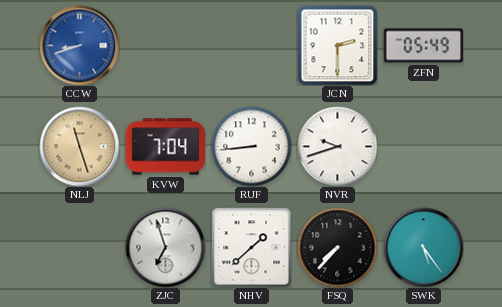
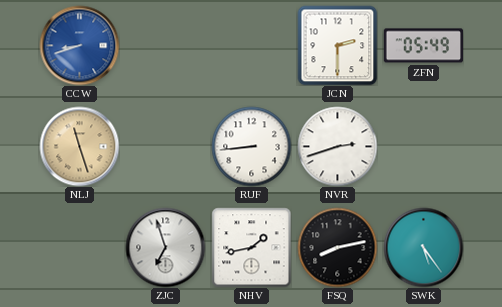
KVW: 7:04 -> none
NVR: 9:42 -> 2:42
NHV: 1:38 -> 1:43
FSQ: 7:37 -> 8:13
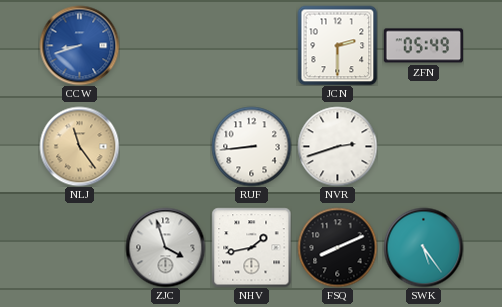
NLJ: 11:27 -> 11:24
ZJC: 6:57 -> 3:57
FSQ: 8:13 -> 8:11
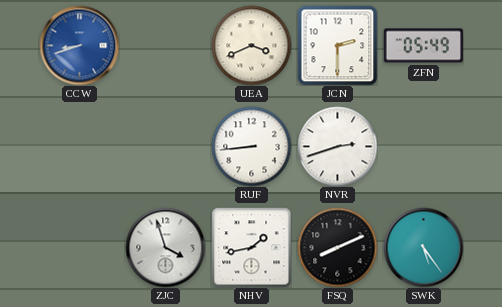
UEA: none -> 3:41
NLJ: 11:24 -> none
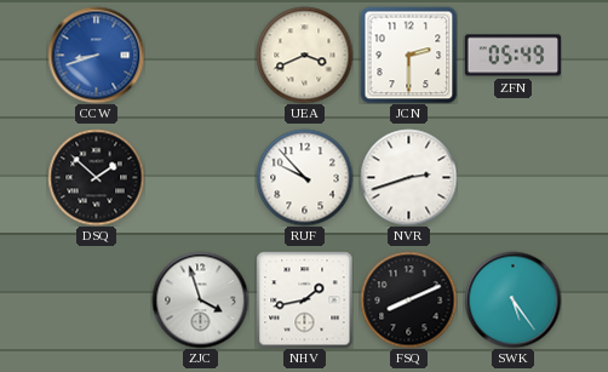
DSQ: none -> 1:52
RUF: 8:44 -> 9:53
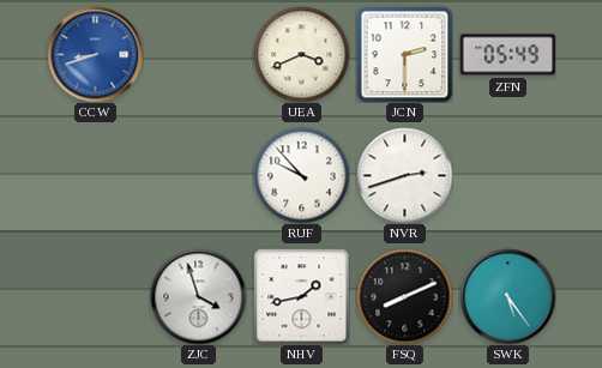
DSQ: 1:52 -> none
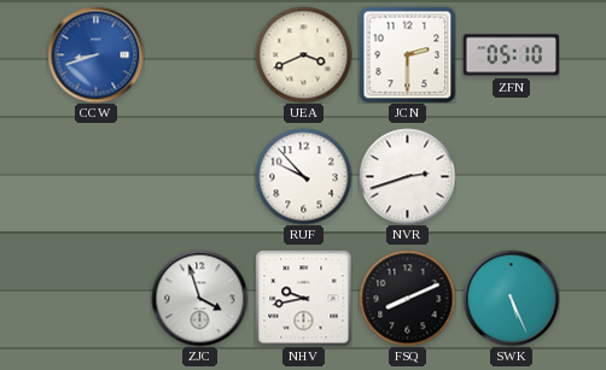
ZFN: 05:49 -> 05:10
NHV: 1:43 -> 9:43
SWK: 5:24 -> 5:26
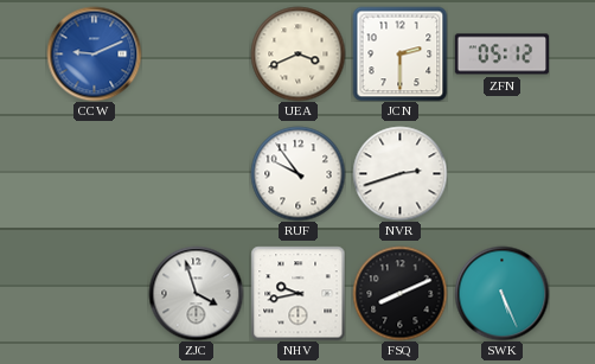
CCW: 8:42 -> 9:11
ZFN: 05:10 -> 05:12
RUF: 9:53 -> 9:54
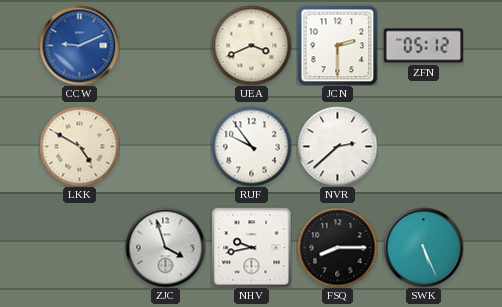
LKK: none -> 4:50
NVR: 2:42 -> 2:38
FSQ: 8:11 -> 8:15
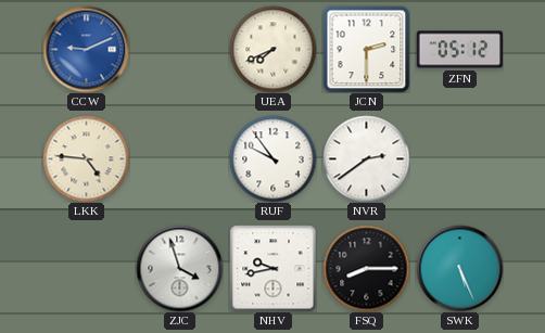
UEA: 3:41 -> 7:41
LKK: 4:50 -> 4:46
NVR: 2:38 -> 2:39
